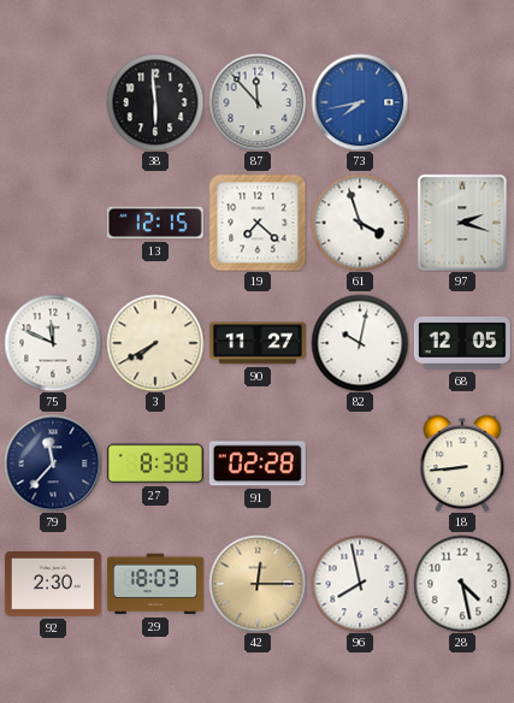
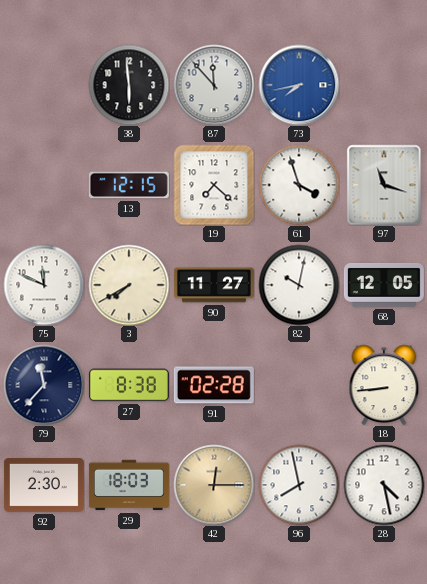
97: 2:18 -> 11:18
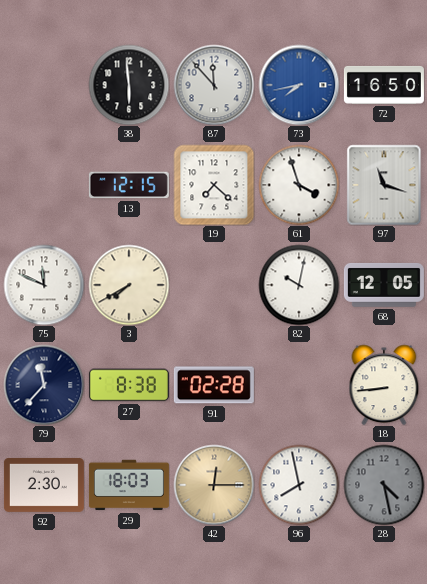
72: none -> 16:50
90: 11:27 -> none
28 dial: white -> grey
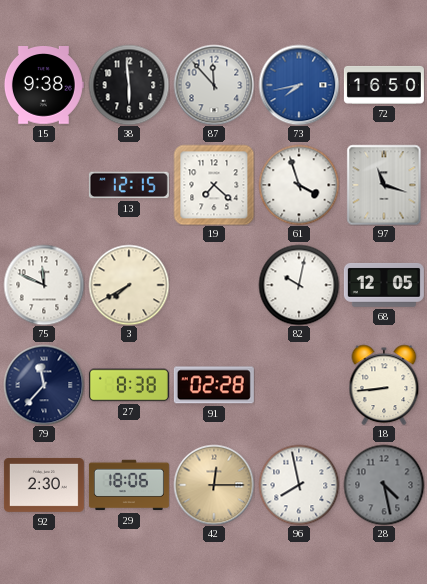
15: none -> 9:38
29: 18:03 -> 18:06
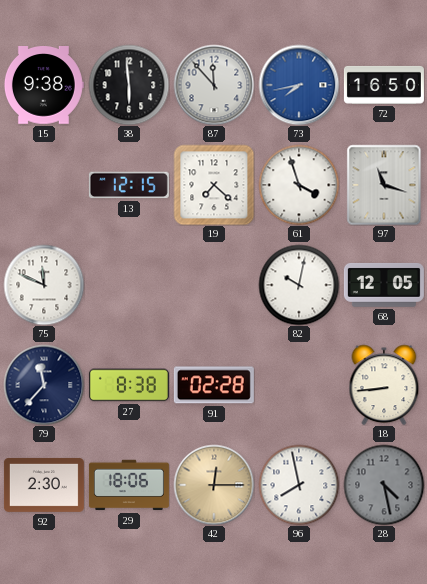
3: 7:40 -> none
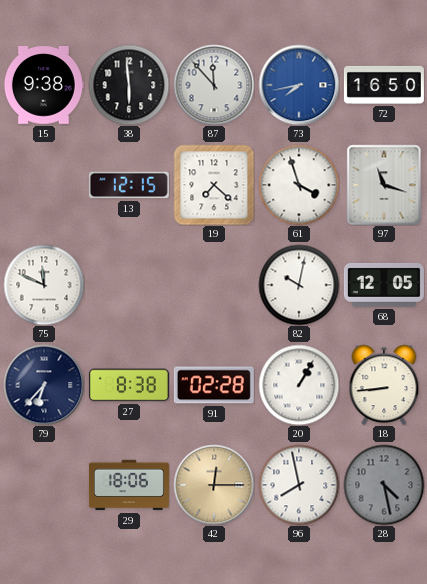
79: 11:37 -> 6:37
20: none -> 1:05
92: 2:30 -> none
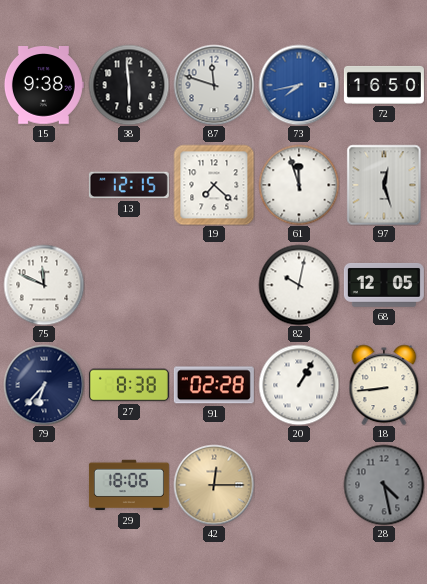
87: 11:53 -> 11:48
61: 3:57 -> 11:57
97: 11:18 -> 12:27
96: 7:58 -> none
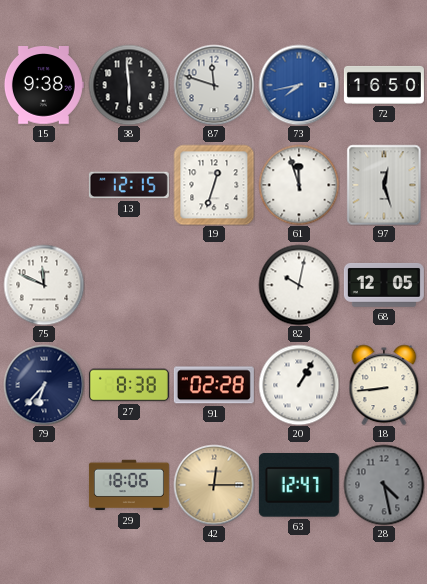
19: 7:22 -> 12:33
63: none -> 12:47
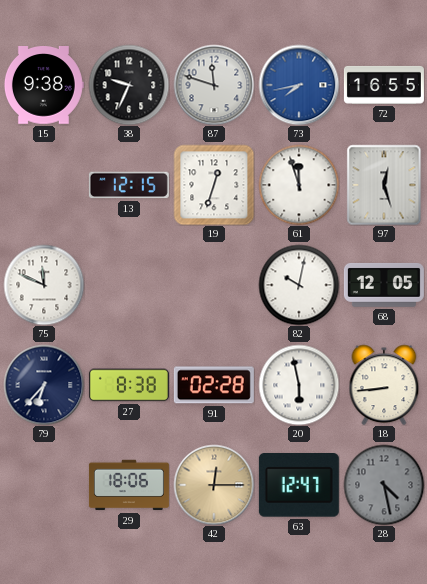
38: 5:59 -> 9:34
72: 16:50 -> 16:55
20: 1:05 -> 5:58
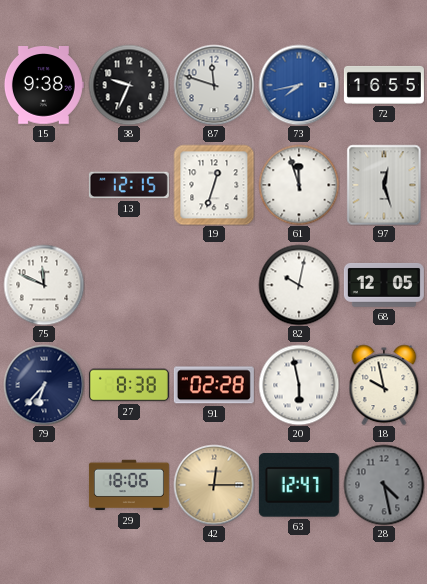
18: 8:44 -> 9:58
